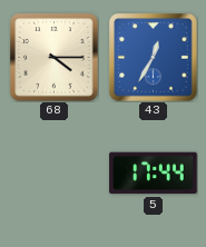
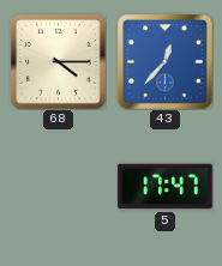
43: 12:35 -> 12:37
5: 17:44 -> 17:47
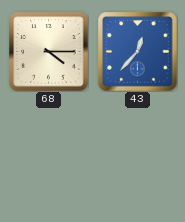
5: 17:47 -> none
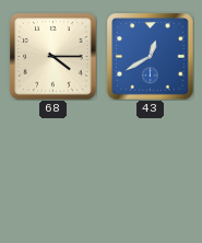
43: 12:37 -> 12:40
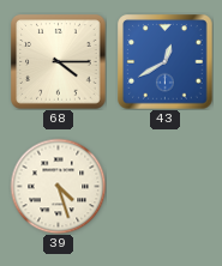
39: none -> 4:27
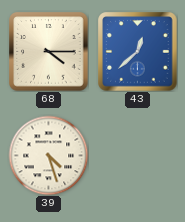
43: 12:40 -> 12:38
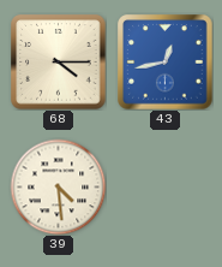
43: 12:38 -> 12:43
39: 4:27 -> 4:29
